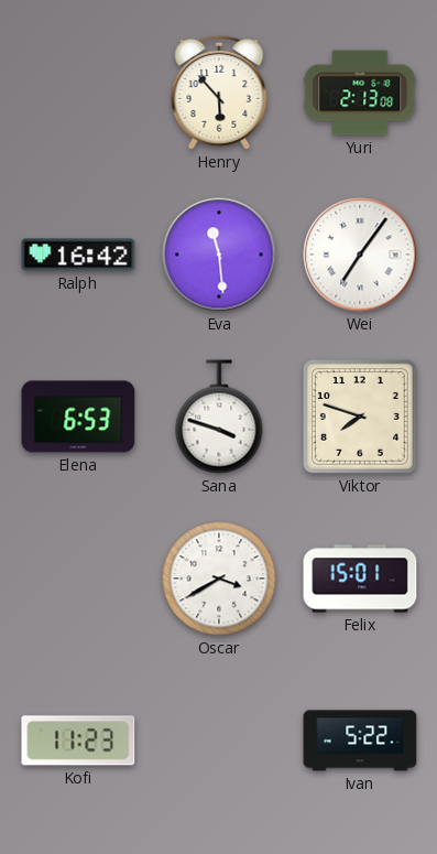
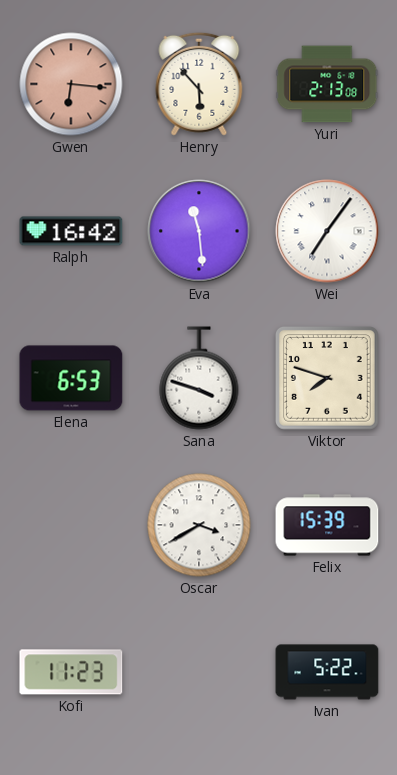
Gwen: none -> 6:16
Felix: 15:01 -> 15:39
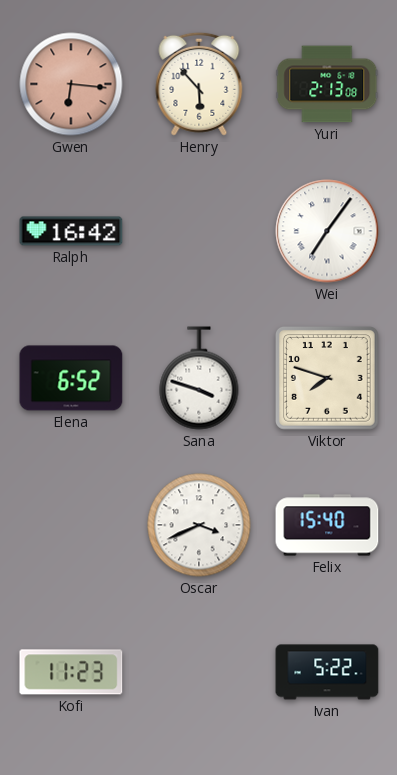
Eva: 11:29 -> none
Elena: 6:53 -> 6:52
Oscar: 3:40 -> 3:41
Felix: 15:39 -> 15:40
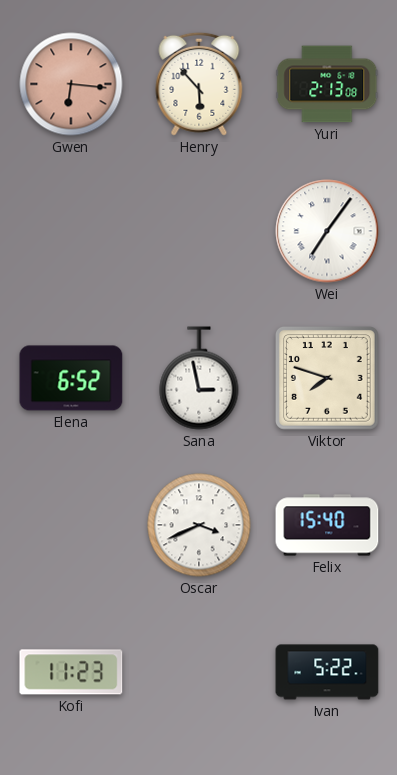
Ralph: 16:42 -> none
Sana: 3:48 -> 2:58
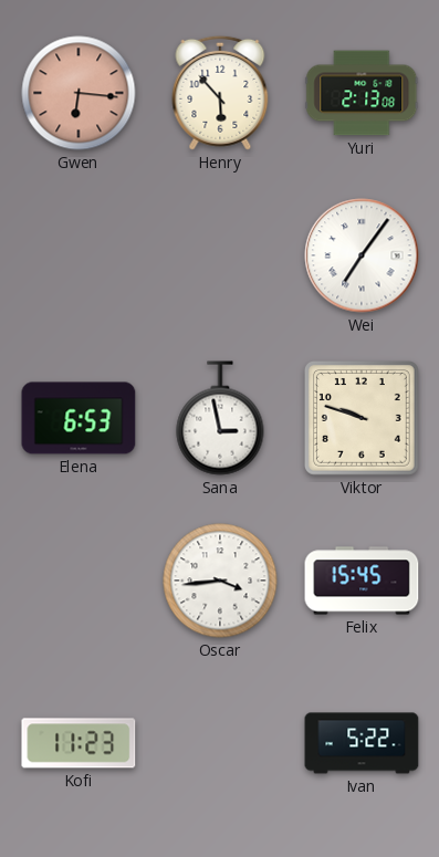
Elena: 6:52 -> 6:53
Viktor: 7:48 -> 9:48
Oscar: 3:41 -> 3:44
Felix: 15:40 -> 15:45
